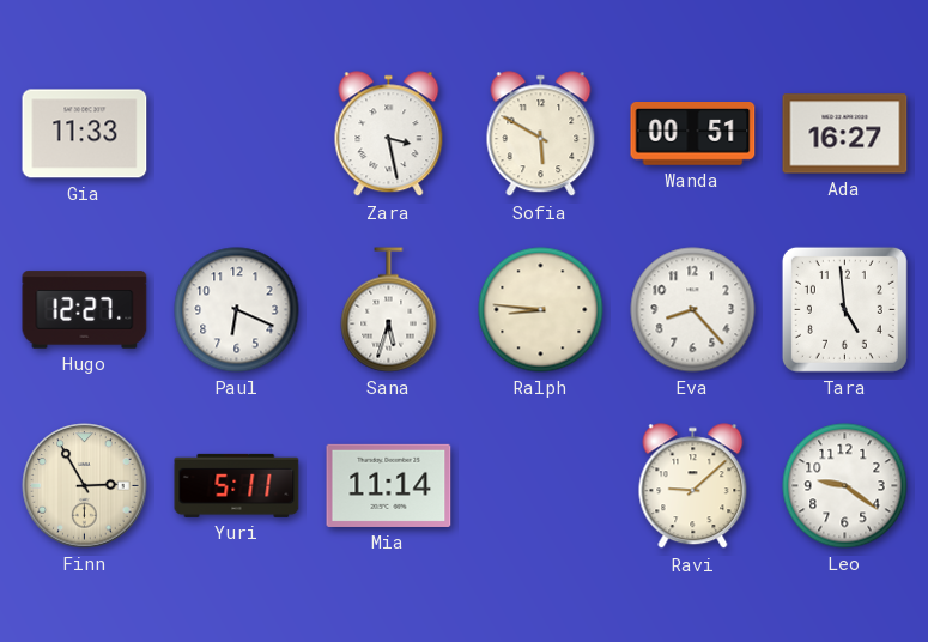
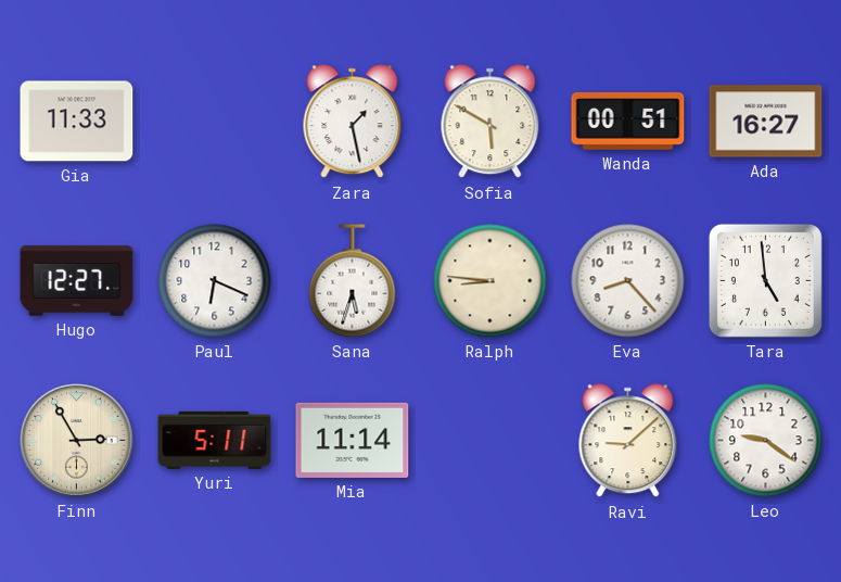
Zara: 3:28 -> 1:28
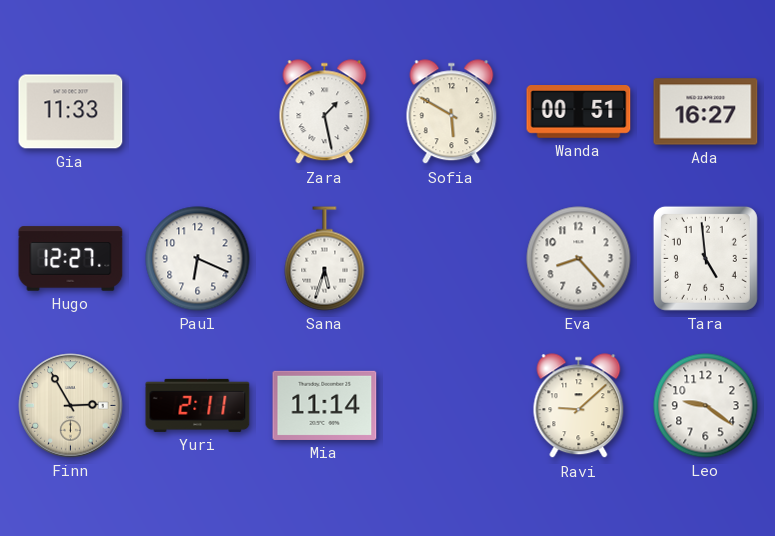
Ralph: 8:46 -> none
Yuri: 5:11 -> 2:11
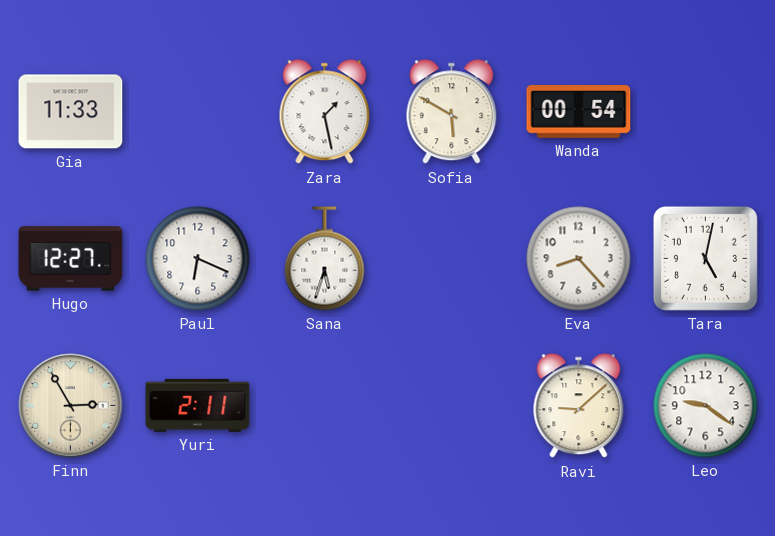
Wanda: 00:51 -> 00:54
Ada: 16:27 -> none
Tara: 4:59 -> 5:02
Mia: 11:14 -> none
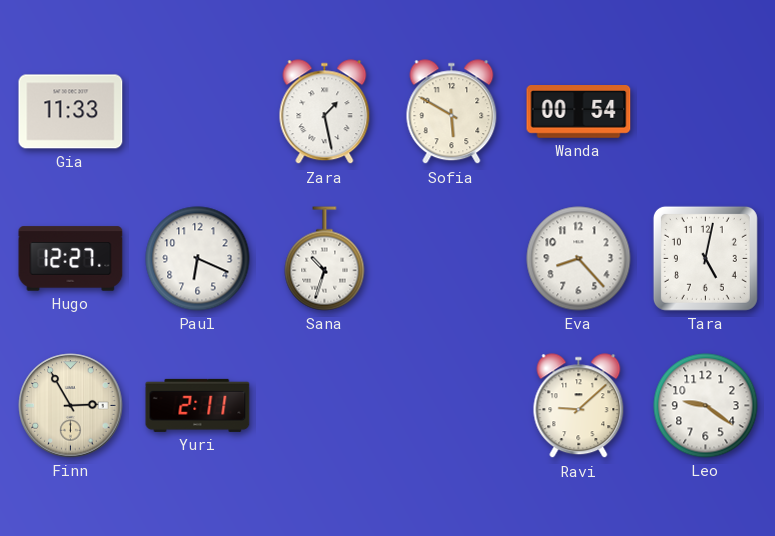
Sana: 5:33 -> 10:33
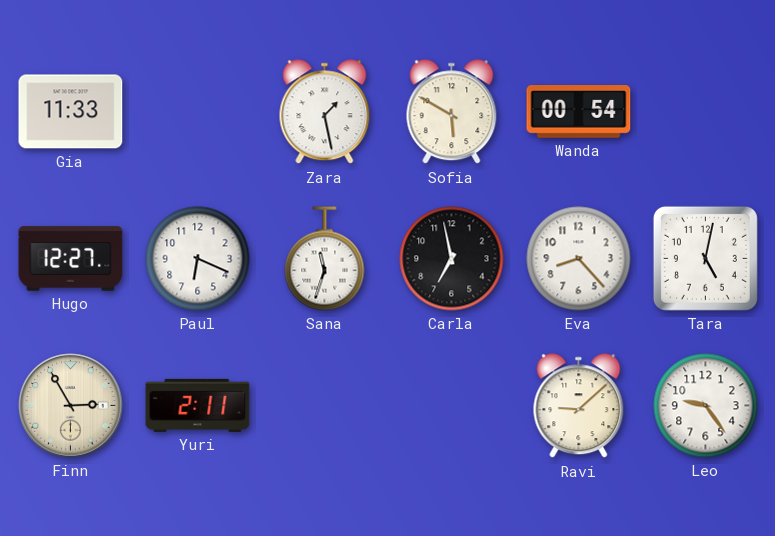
Sana: 10:33 -> 11:33
Carla: none -> 6:58
Leo: 9:21 -> 9:24
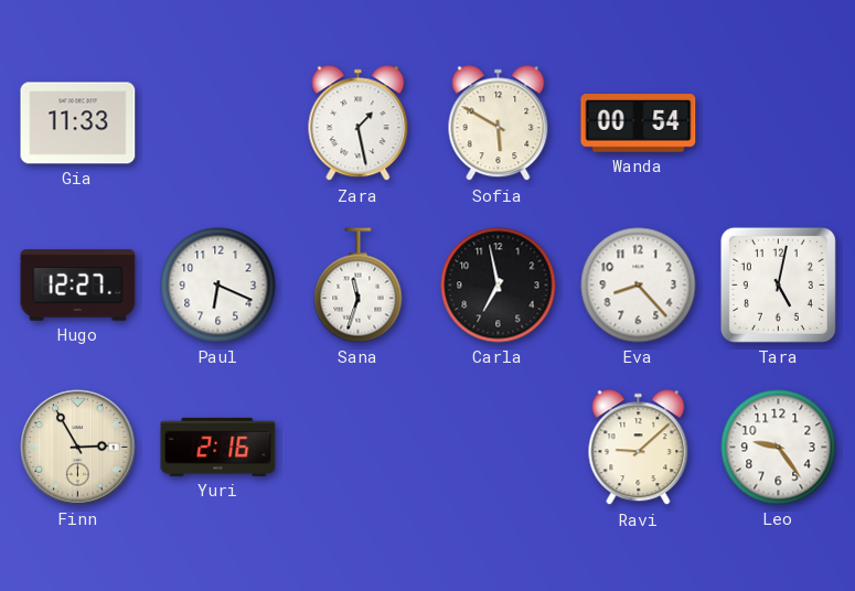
Yuri: 2:11 -> 2:16
